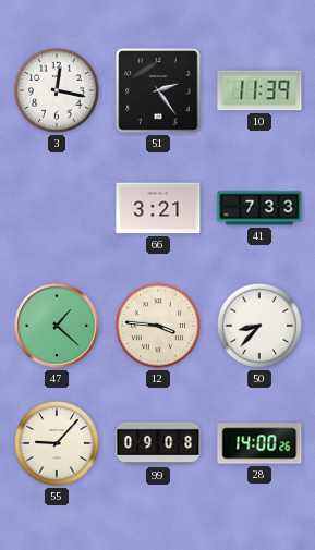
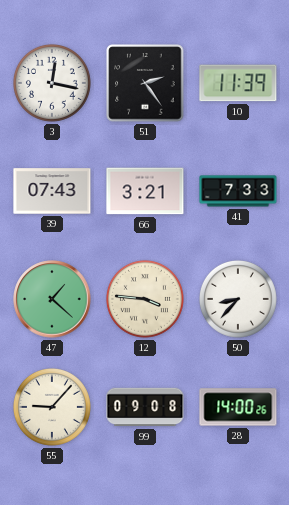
39: none -> 07:43
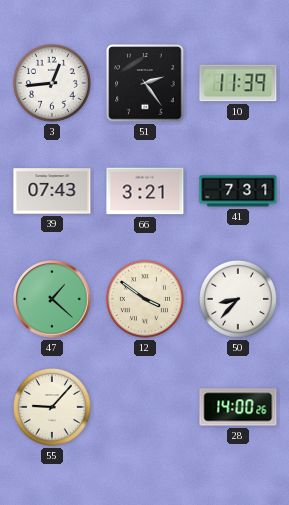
3: 12:17 -> 12:44
41: 7:33 -> 7:31
12: 3:46 -> 3:51
99: 09:08 -> none
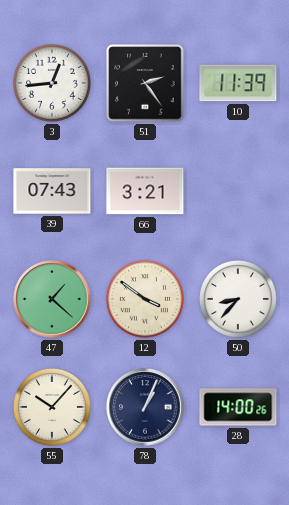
41: 7:31 -> none
55: 9:07 -> 10:07
78: none -> 1:04
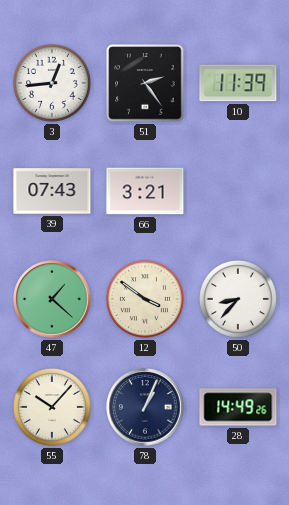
28: 14:00 -> 14:49
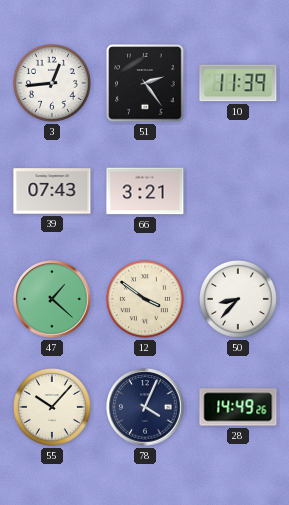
78: 1:04 -> 4:04
